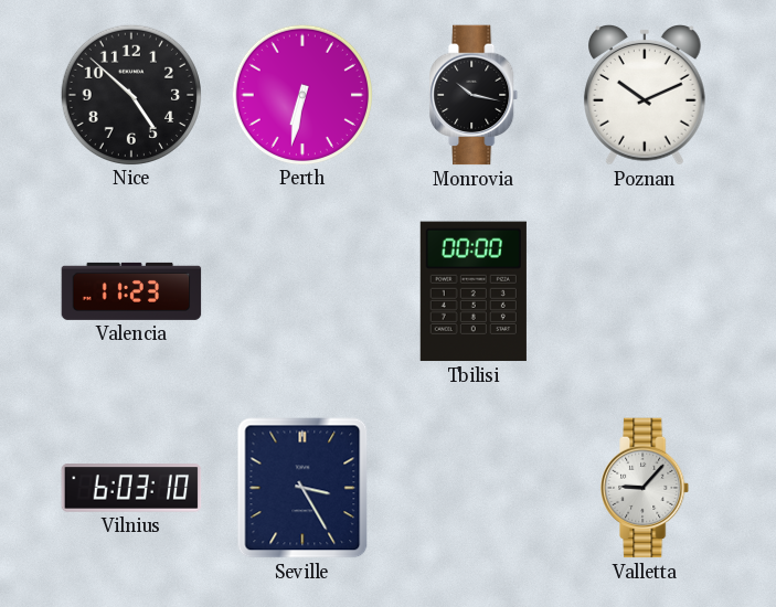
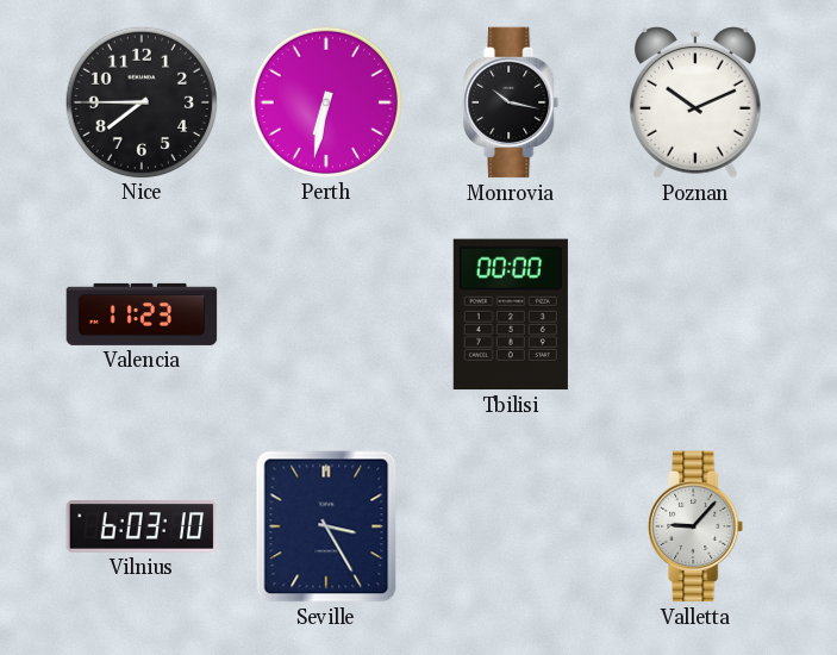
Nice: 4:52 -> 7:45
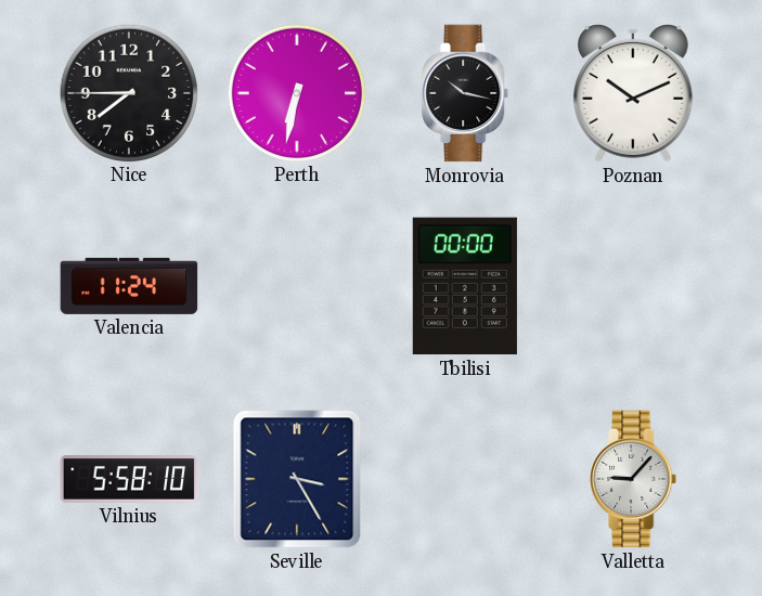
Valencia: 11:23 -> 11:24
Vilnius: 6:03 -> 5:58
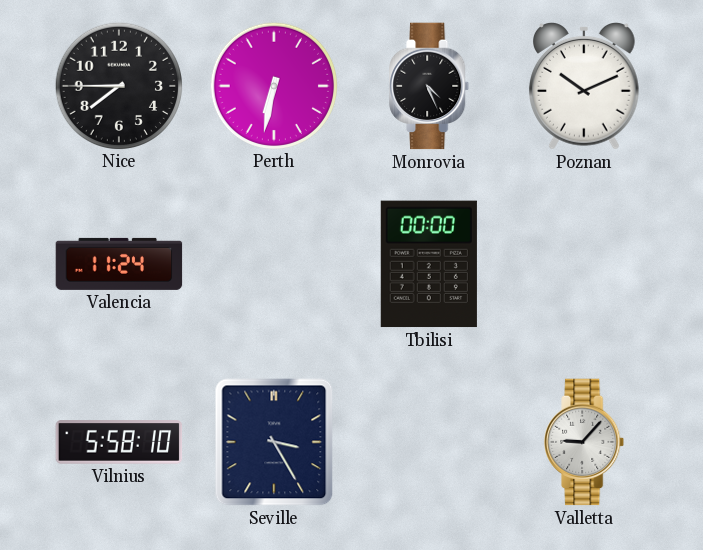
Monrovia: 10:17 -> 4:26
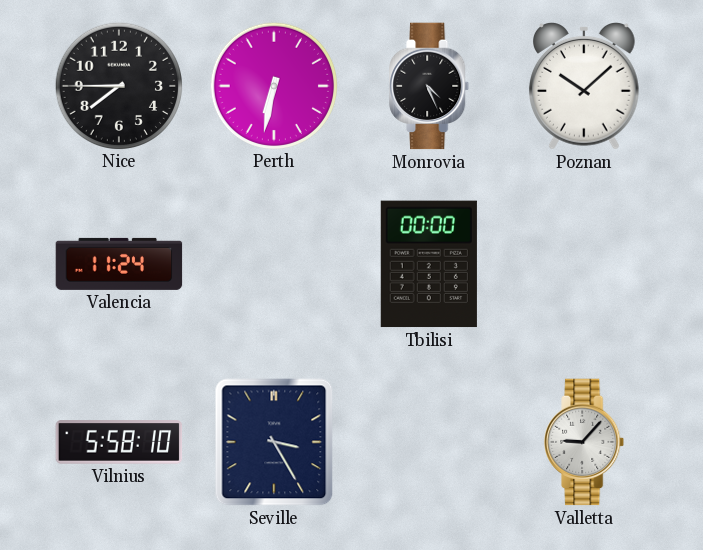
Poznan: 10:11 -> 10:08
